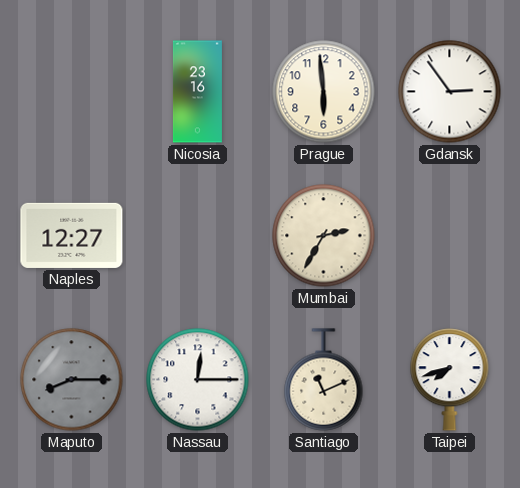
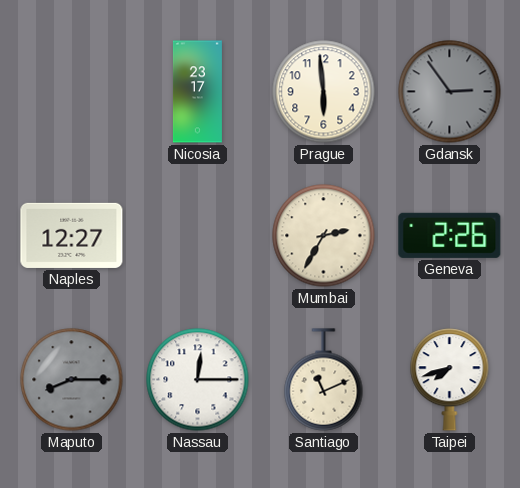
Nicosia: 23:16 -> 23:17
Gdansk dial: white -> grey
Geneva: none -> 2:26
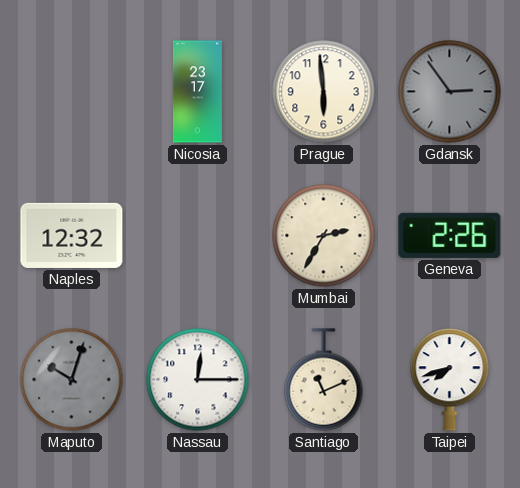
Naples: 12:27 -> 12:32
Maputo: 8:15 -> 10:03
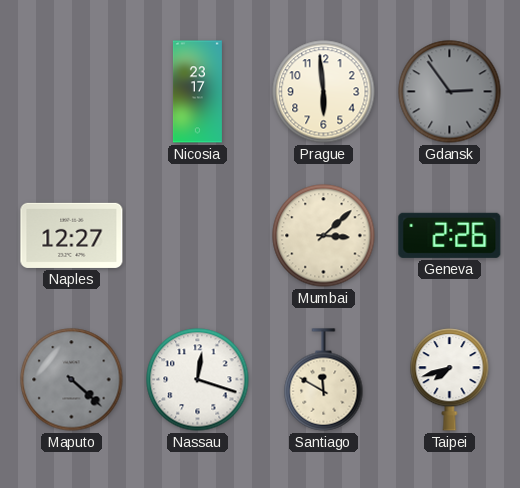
Naples: 12:32 -> 12:27
Mumbai: 2:35 -> 3:08
Maputo: 10:03 -> 4:22
Nassau: 12:15 -> 12:18
Santiago: 11:11 -> 11:50
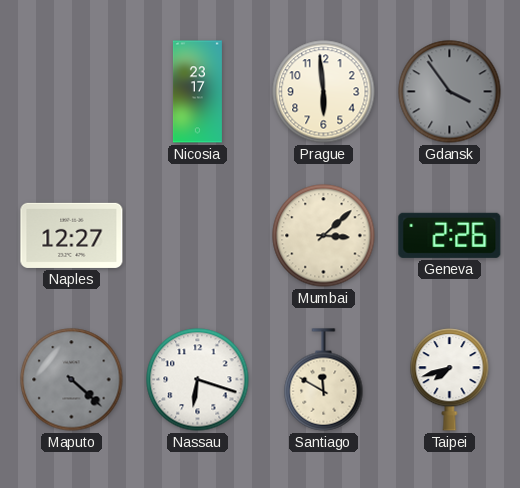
Gdansk: 2:54 -> 3:54
Nassau: 12:18 -> 6:18
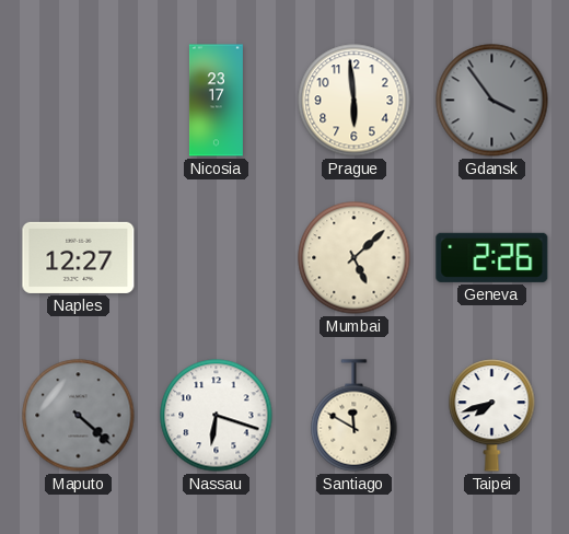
Mumbai: 3:08 -> 5:08
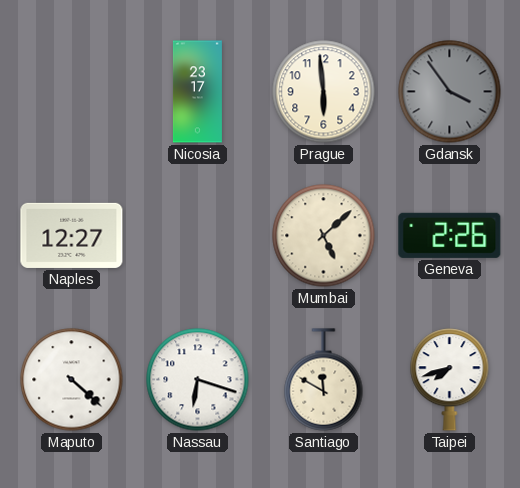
Maputo dial: grey -> white
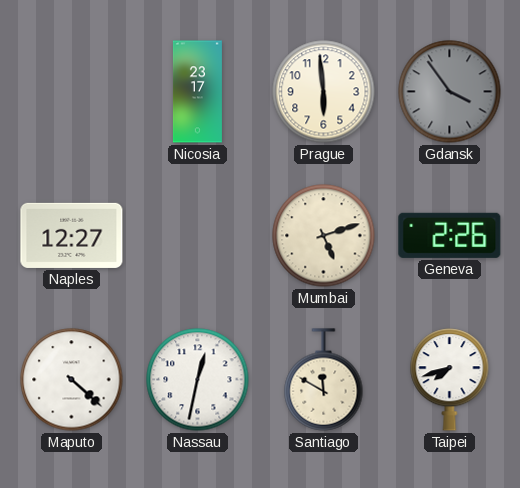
Mumbai: 5:08 -> 5:12
Nassau: 6:18 -> 12:32
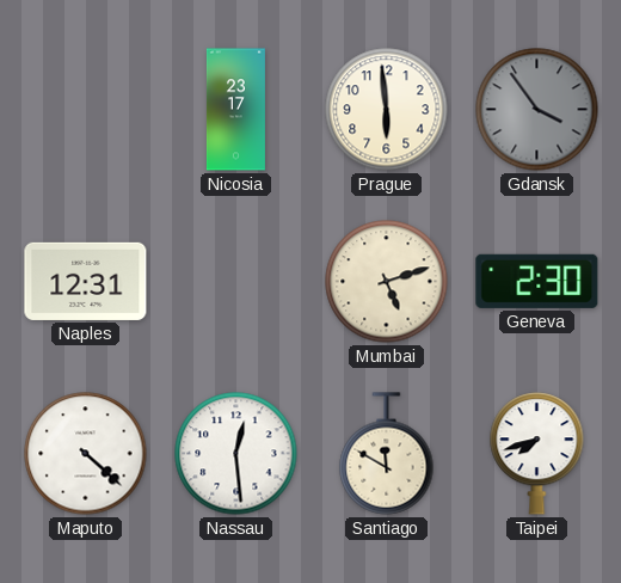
Naples: 12:27 -> 12:31
Geneva: 2:26 -> 2:30
Nassau: 12:32 -> 12:29
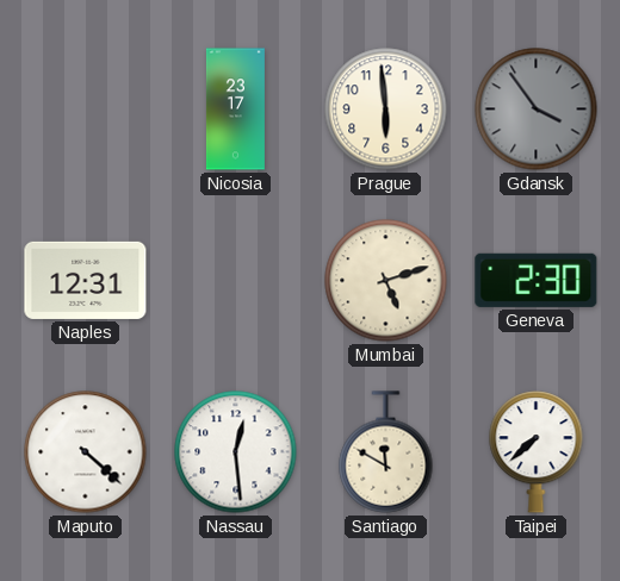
Taipei: 7:42 -> 7:38
